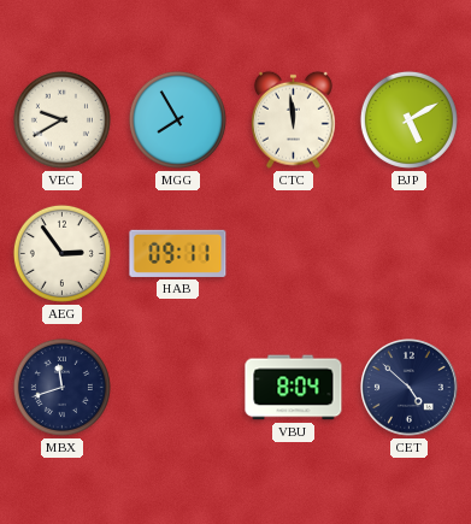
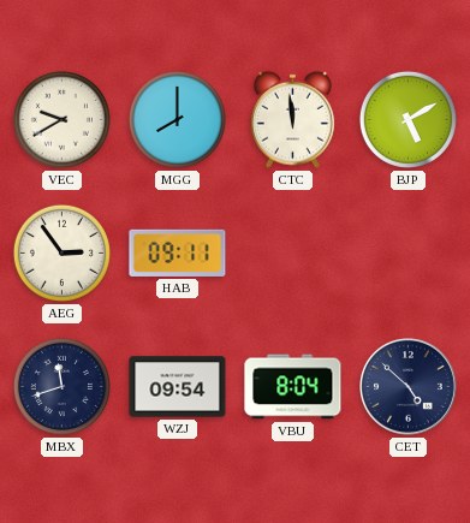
MGG: 7:55 -> 8:00
WZJ: none -> 09:54
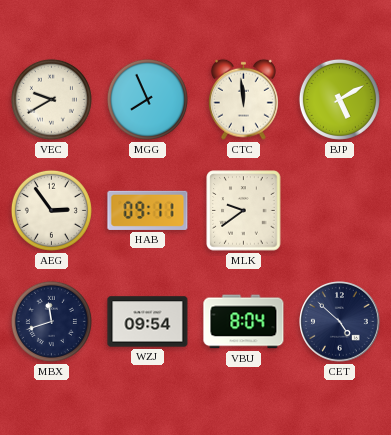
MGG: 8:00 -> 7:56
MLK: none -> 9:39
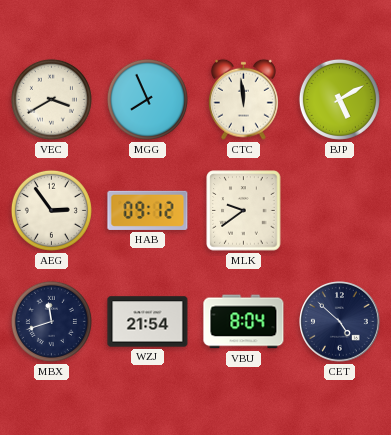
VEC: 9:40 -> 3:40
HAB: 09:11 -> 09:12
WZJ: 09:54 -> 21:54
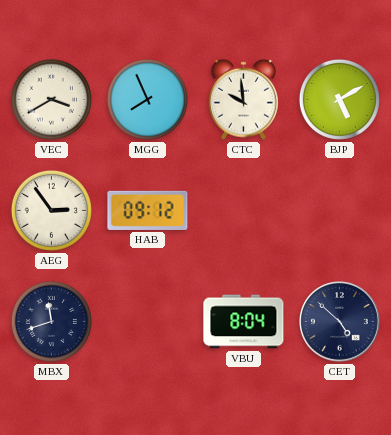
CTC: 11:59 -> 9:59
MLK: 9:39 -> none
WZJ: 21:54 -> none
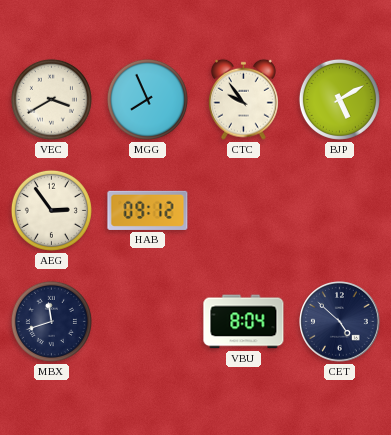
CTC: 9:59 -> 9:54
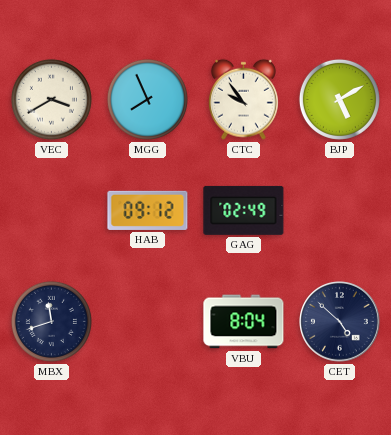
AEG: 2:54 -> none
GAG: none -> 02:49
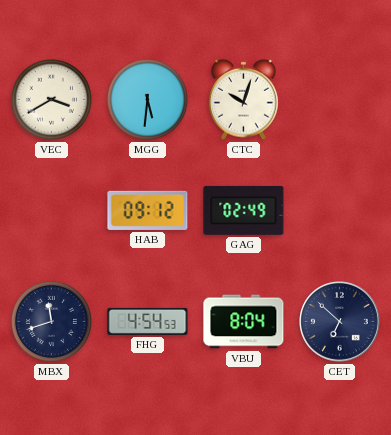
MGG: 7:56 -> 5:31
CTC: 9:54 -> 10:03
BJP: 5:10 -> none
FHG: none -> 4:54
CET: 4:52 -> 6:52
